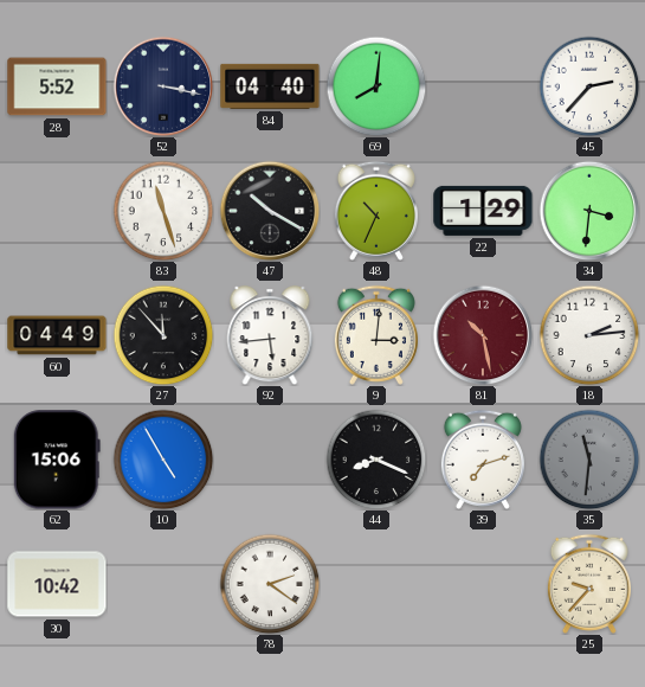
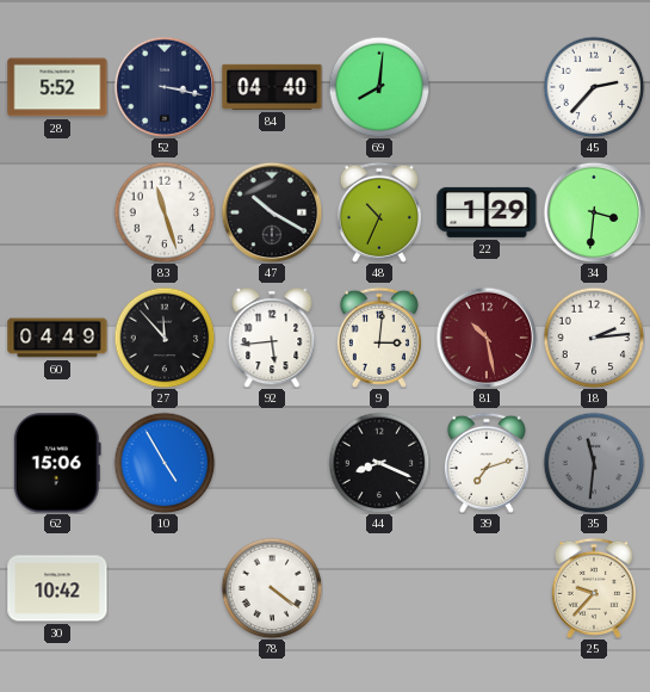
78: 2:21 -> 4:21
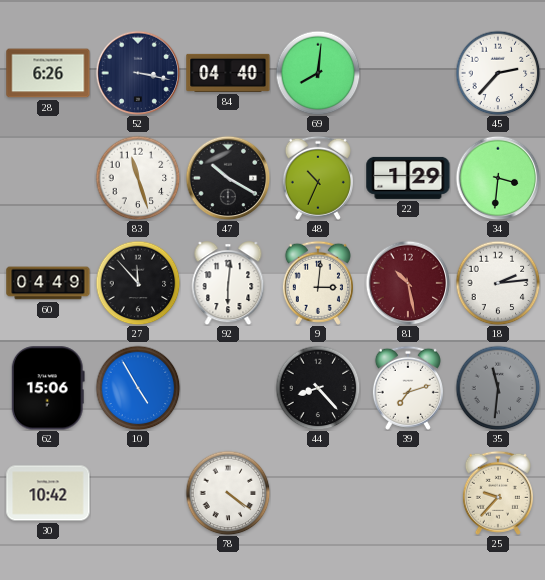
28: 5:52 -> 6:26
92: 5:44 -> 6:01
44: 8:19 -> 8:23
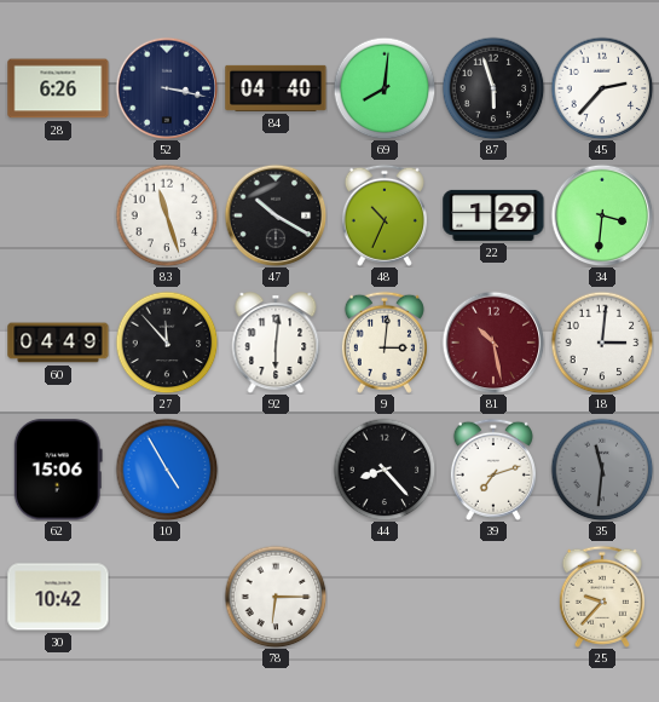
87: none -> 5:57
18: 2:14 -> 3:01
78: 4:21 -> 6:15
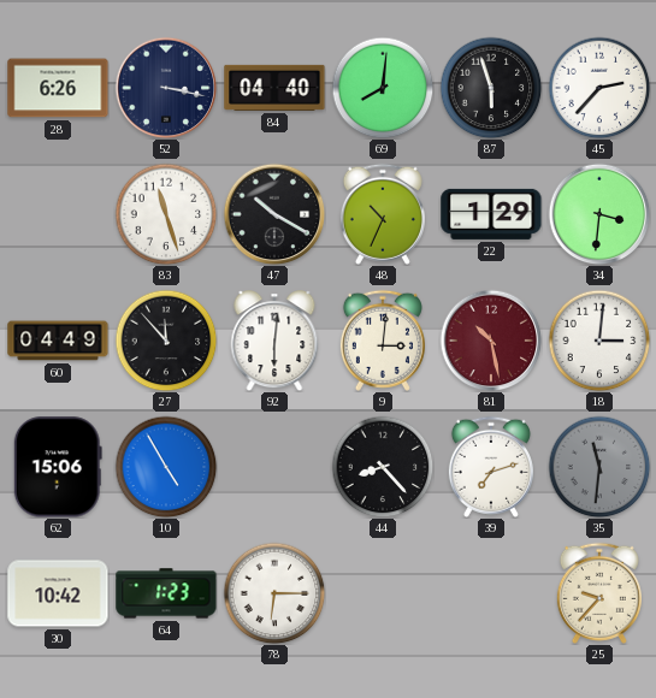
64: none -> 1:23
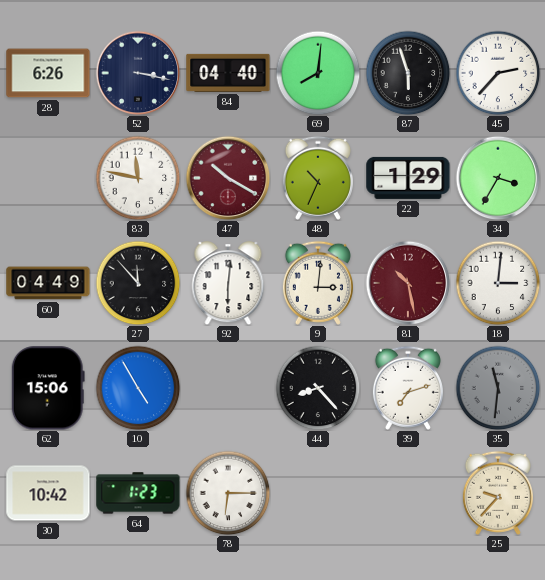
83: 11:27 -> 11:47
47 dial: black -> burgundy
34: 3:31 -> 3:35
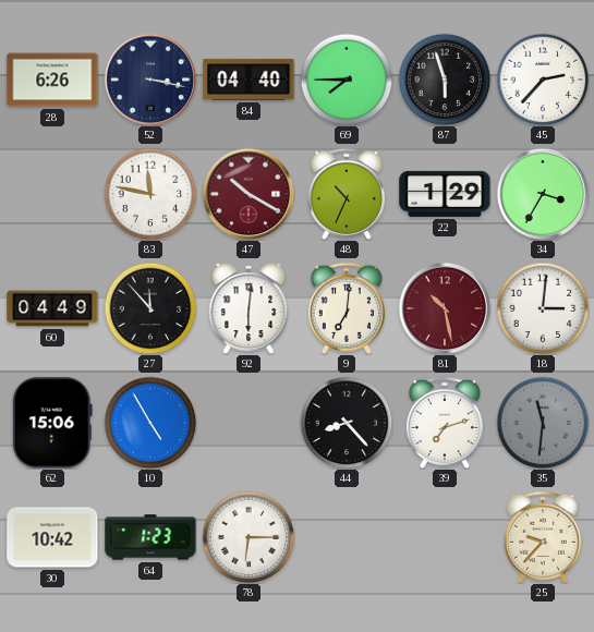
69: 8:01 -> 7:45
9: 3:01 -> 7:01
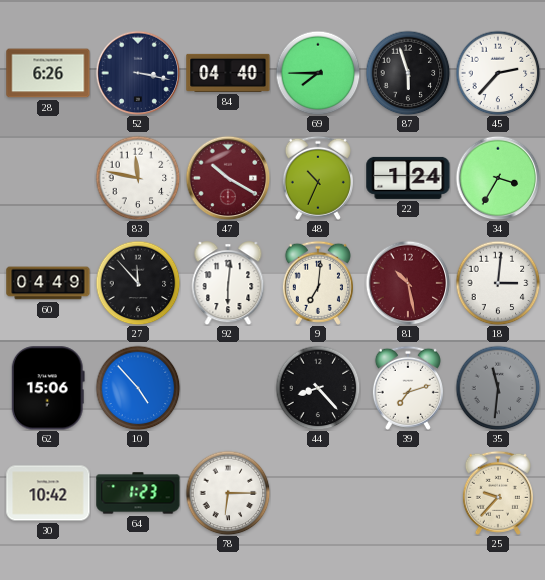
22: 1:29 -> 1:24
10: 4:55 -> 4:53
